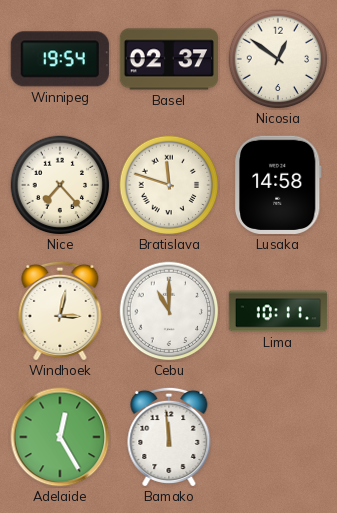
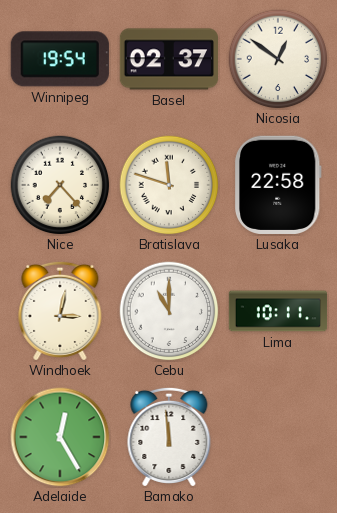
Lusaka: 14:58 -> 22:58
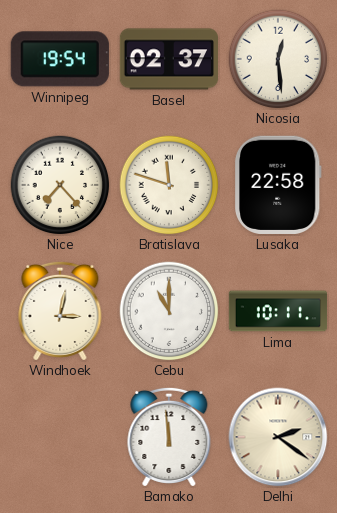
Nicosia: 12:51 -> 12:29
Adelaide: 12:25 -> none
Delhi: none -> 2:21
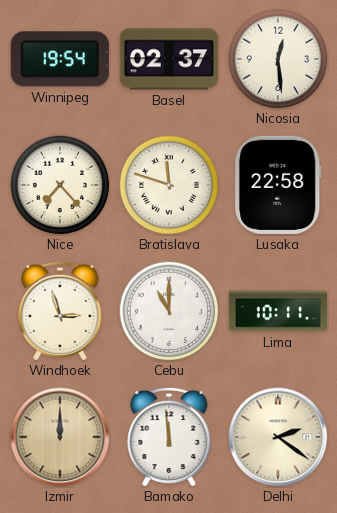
Windhoek: 3:02 -> 2:57
Izmir: none -> 12:00
